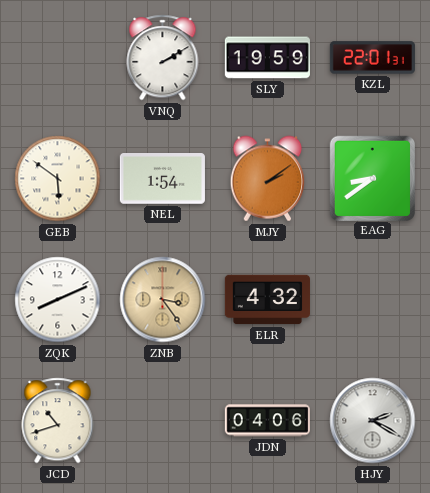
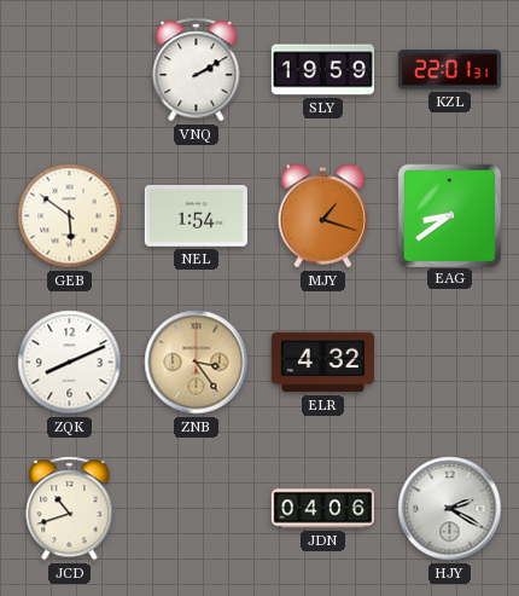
MJY: 2:09 -> 1:18
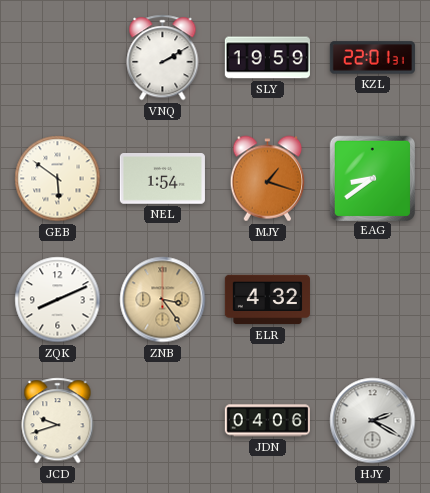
JCD: 10:42 -> 9:42
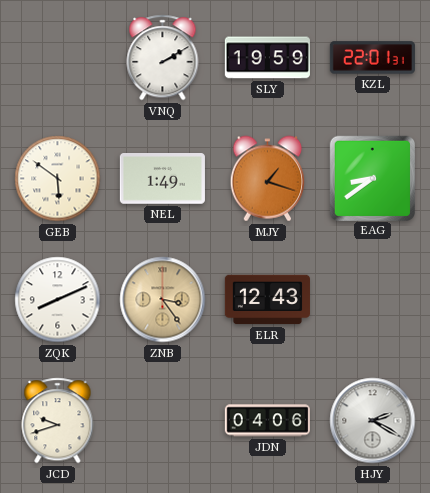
NEL: 1:54 -> 1:49
ELR: 4:32 -> 12:43
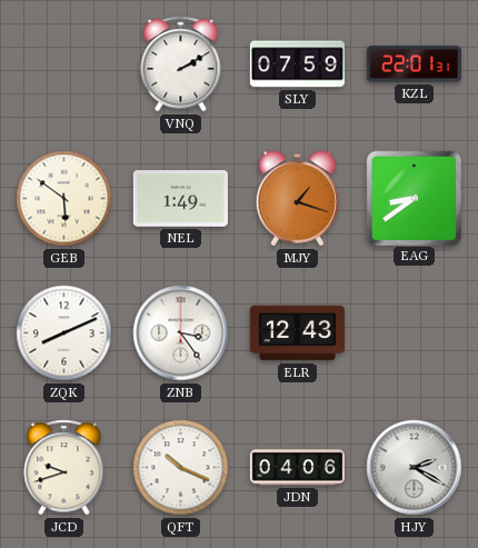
SLY: 19:59 -> 07:59
ZNB dial: champagne -> white
QFT: none -> 10:19
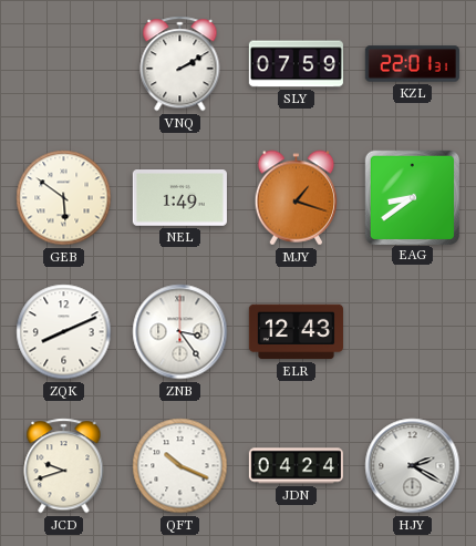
JDN: 04:06 -> 04:24
